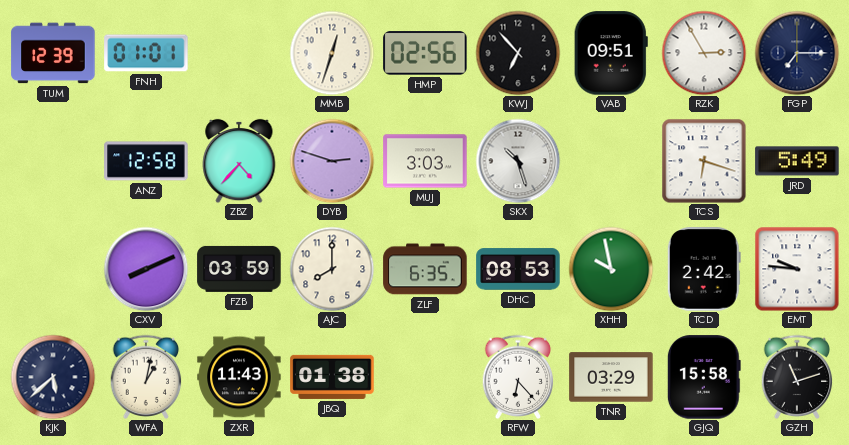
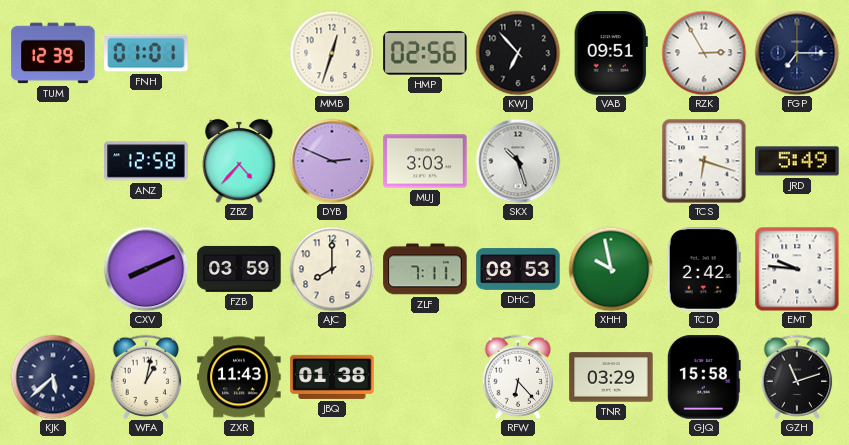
DYB: 2:48 -> 2:49
ZLF: 6:35 -> 7:11
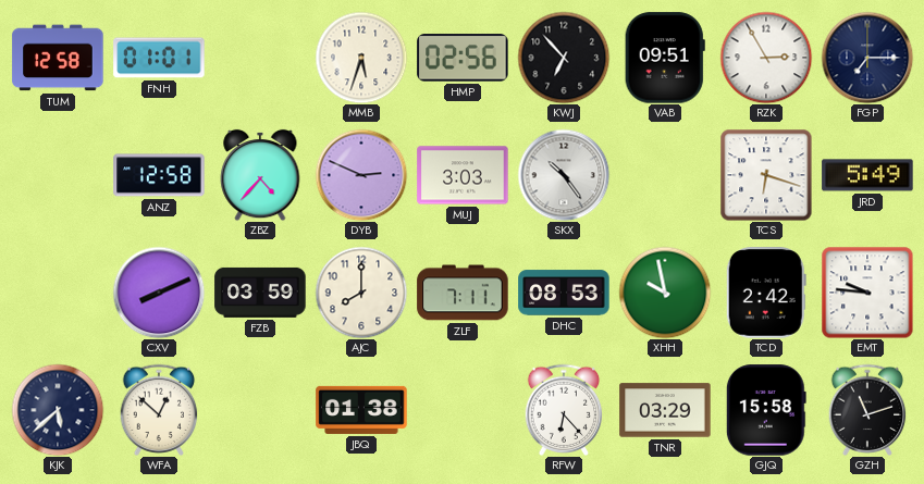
TUM: 12:39 -> 12:58
MMB: 12:33 -> 5:33
SKX: 10:27 -> 10:24
WFA: 1:02 -> 12:52
ZXR: 11:43 -> none
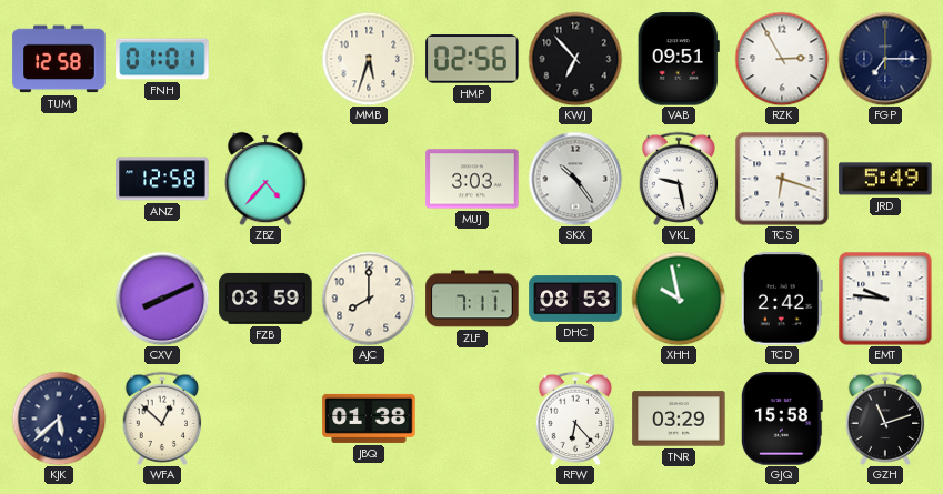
DYB: 2:49 -> none
VKL: none -> 9:28
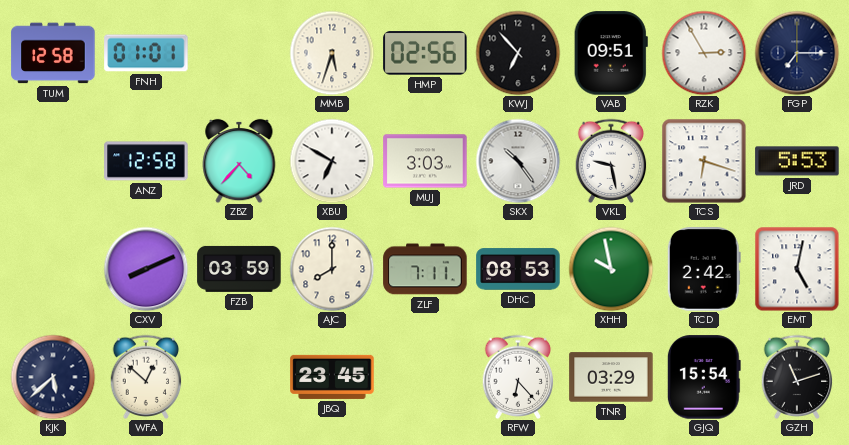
XBU: none -> 6:50
JRD: 5:49 -> 5:53
EMT: 9:46 -> 5:02
JBQ: 01:38 -> 23:45
GJQ: 15:58 -> 15:54
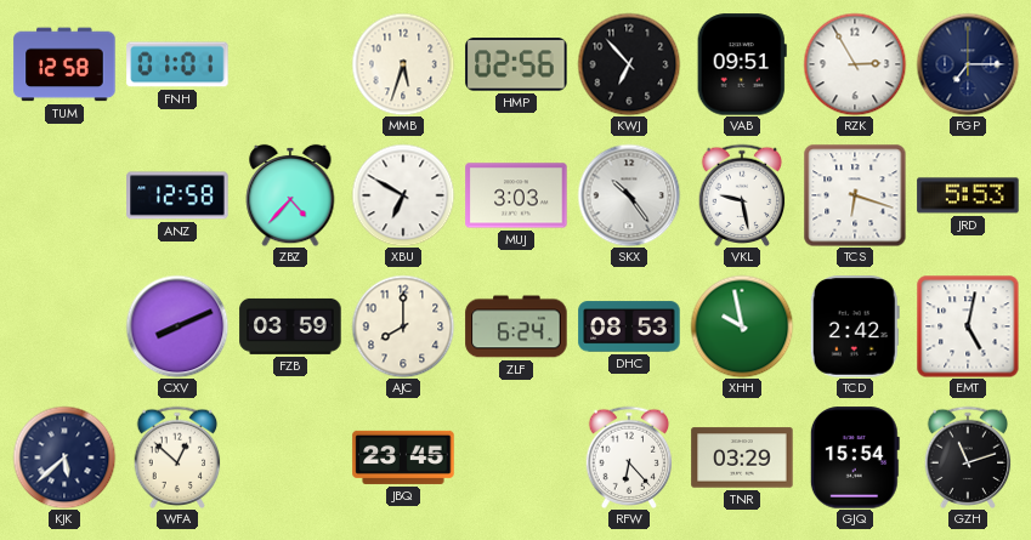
ZLF: 7:11 -> 6:24
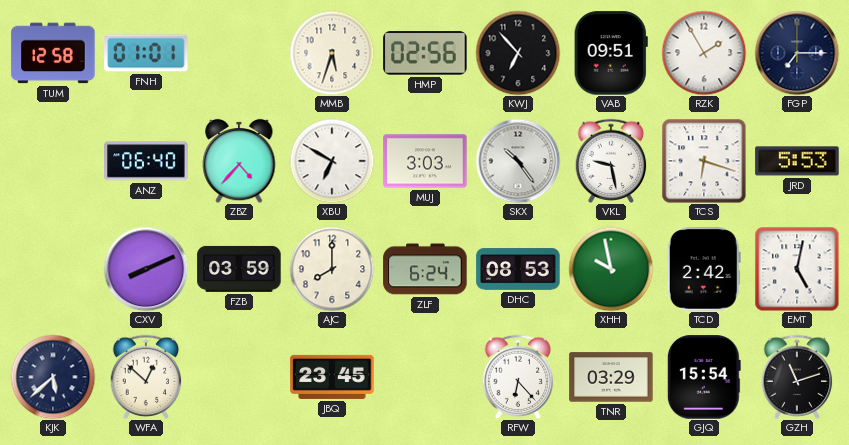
RZK: 2:55 -> 1:55
ANZ: 12:58 -> 06:40
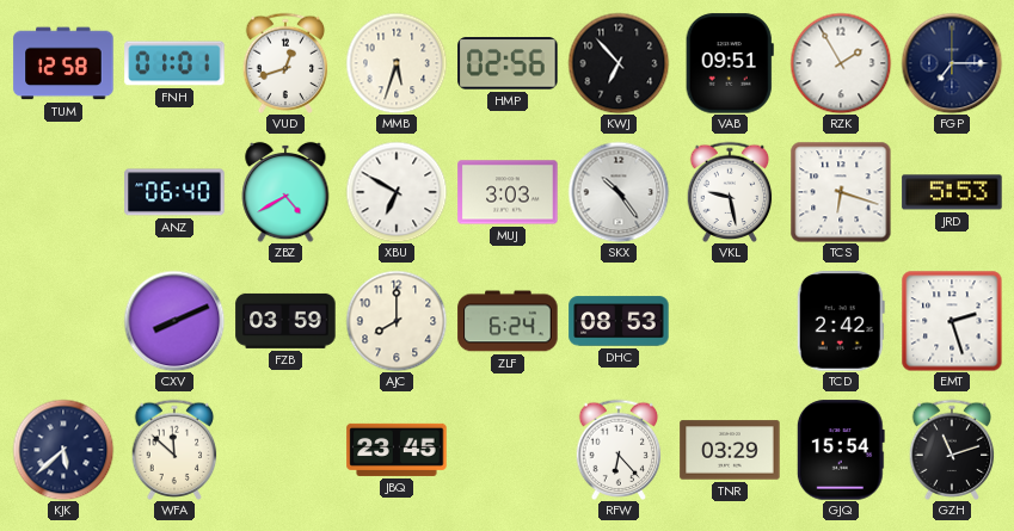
VUD: none -> 12:42
ZBZ: 4:37 -> 4:40
XHH: 9:58 -> none
EMT: 5:02 -> 2:27
WFA: 12:52 -> 11:52
